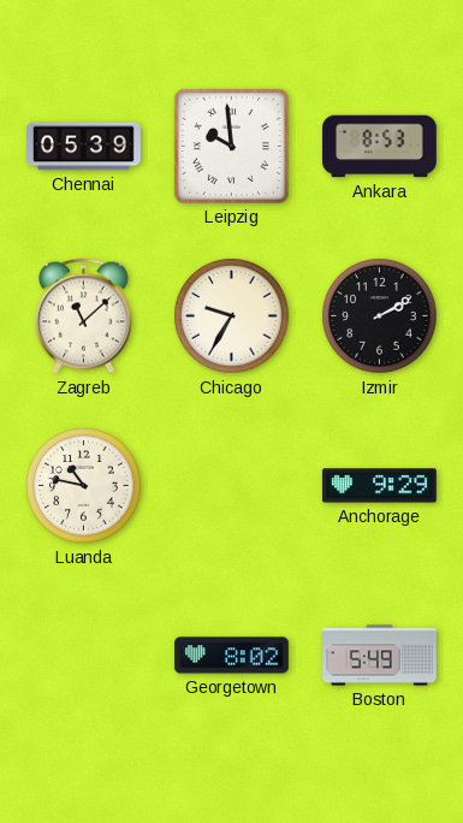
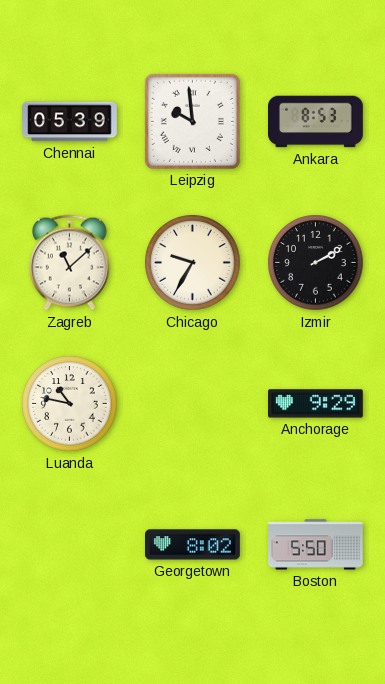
Boston: 5:49 -> 5:50
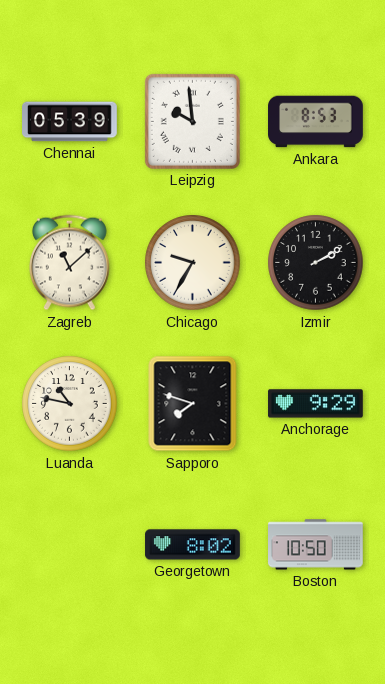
Sapporo: none -> 7:48
Boston: 5:50 -> 10:50
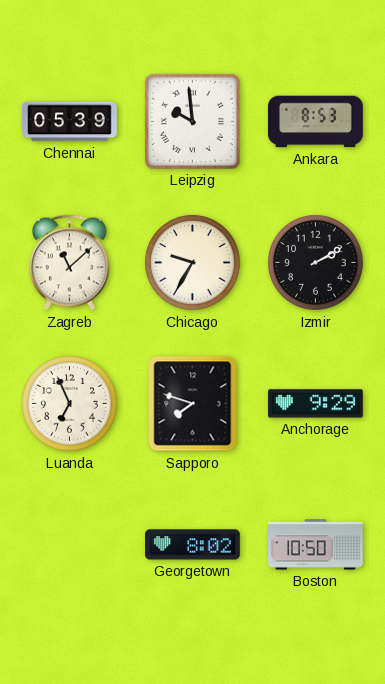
Luanda: 10:47 -> 6:56
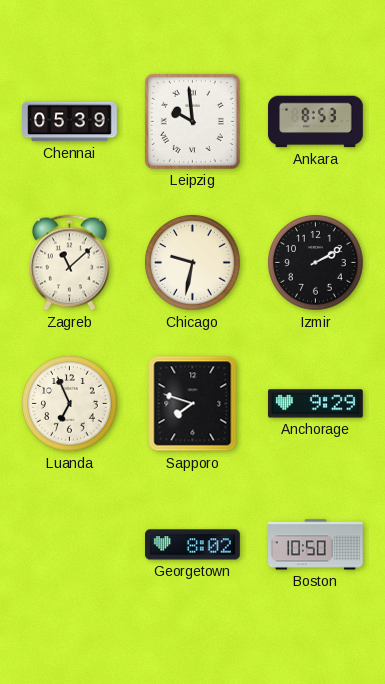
Chicago: 9:35 -> 9:32
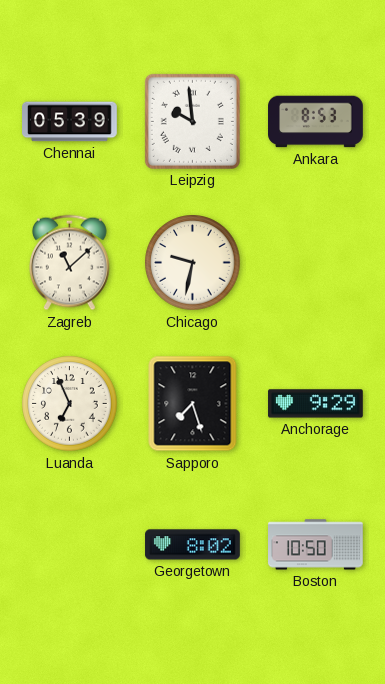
Izmir: 2:10 -> none
Sapporo: 7:48 -> 7:27
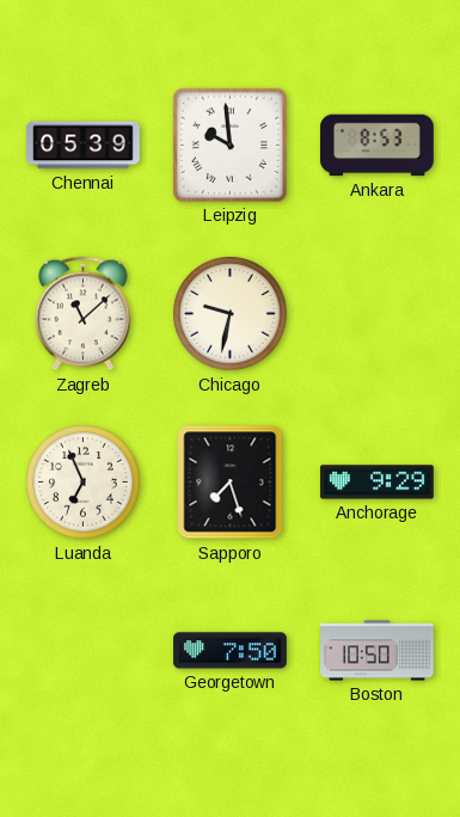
Georgetown: 8:02 -> 7:50
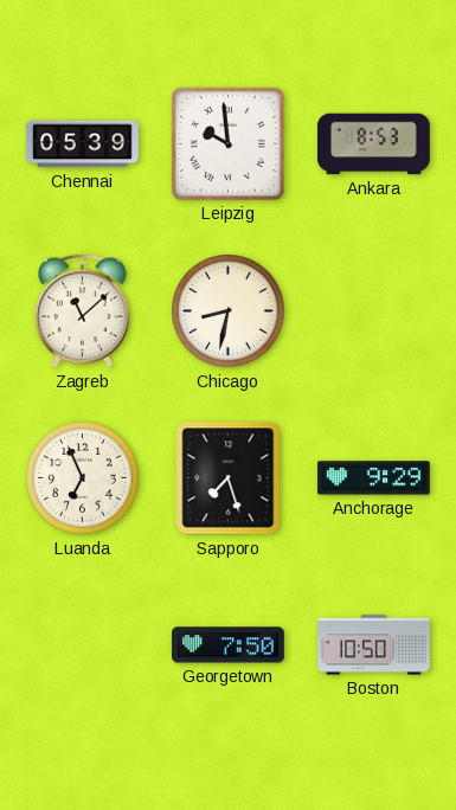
Chicago: 9:32 -> 8:32
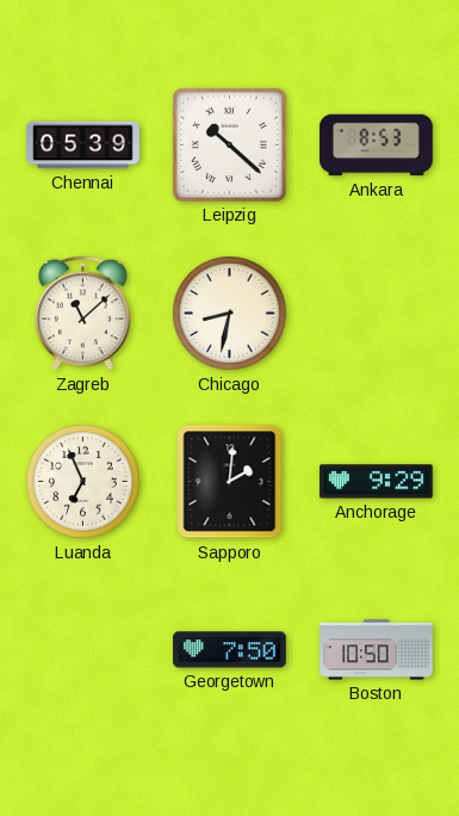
Leipzig: 9:59 -> 10:22
Sapporo: 7:27 -> 2:01
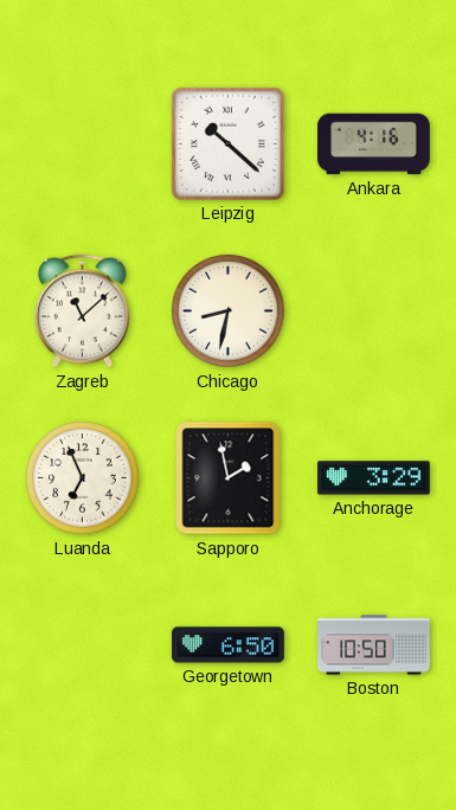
Chennai: 05:39 -> none
Ankara: 8:53 -> 4:16
Sapporo: 2:01 -> 1:58
Anchorage: 9:29 -> 3:29
Georgetown: 7:50 -> 6:50
